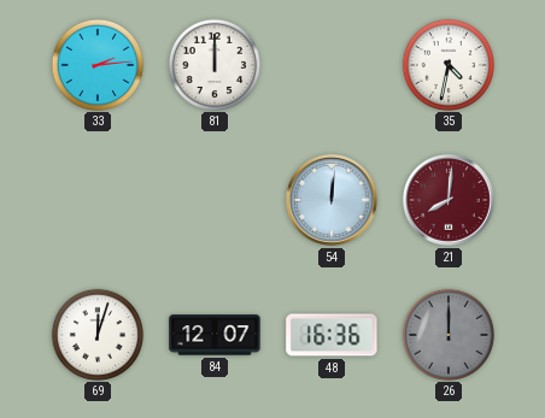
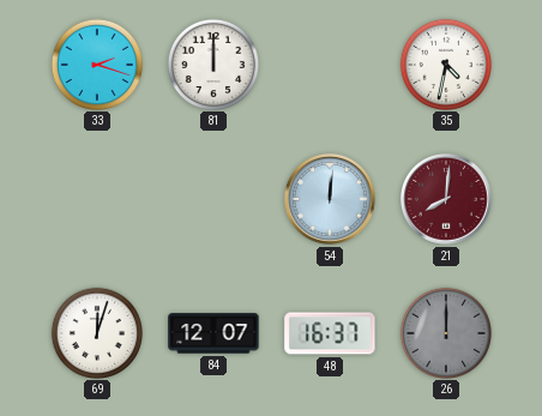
33: 2:14 -> 2:18
48: 16:36 -> 16:37
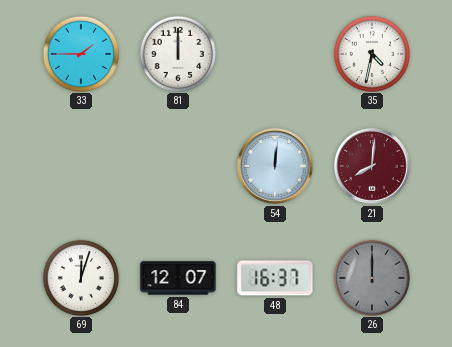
33: 2:18 -> 1:45
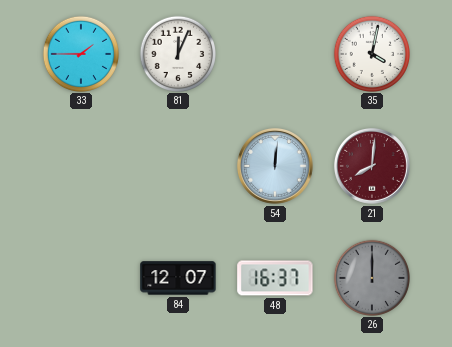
81: 12:00 -> 12:04
35: 4:32 -> 4:02
69: 12:03 -> none
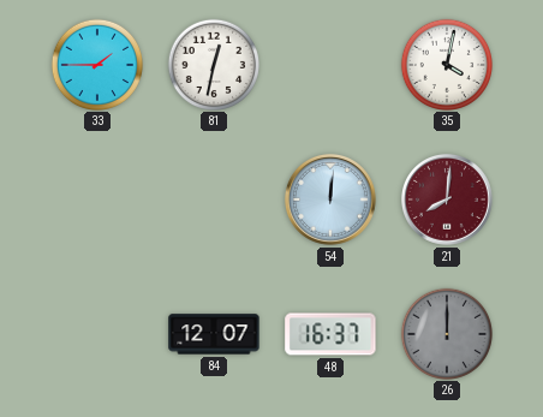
81: 12:04 -> 12:32
